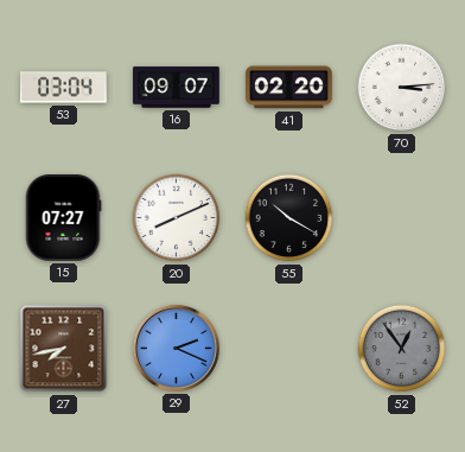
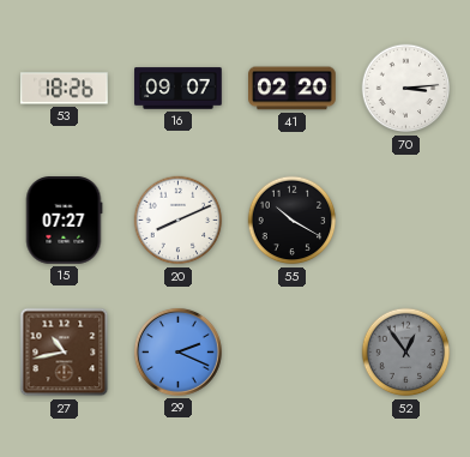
53: 03:04 -> 18:26
27: 7:43 -> 10:43
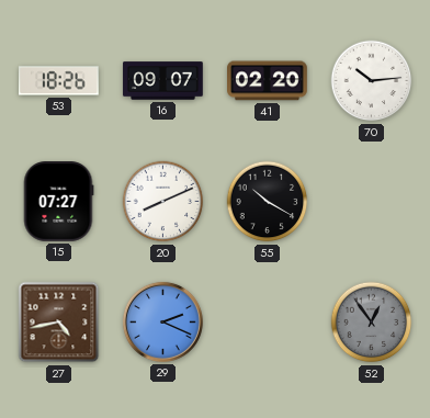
70: 3:14 -> 10:14
27: 10:43 -> 4:43
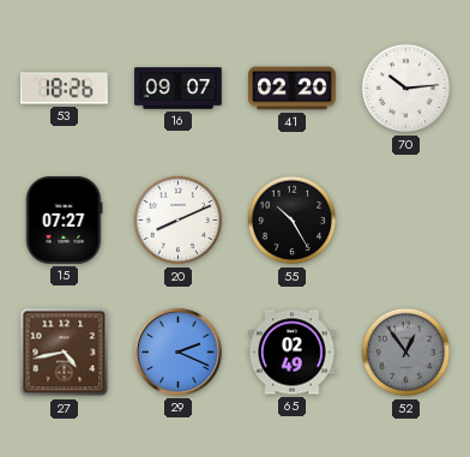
55: 10:20 -> 10:25
65: none -> 02:49
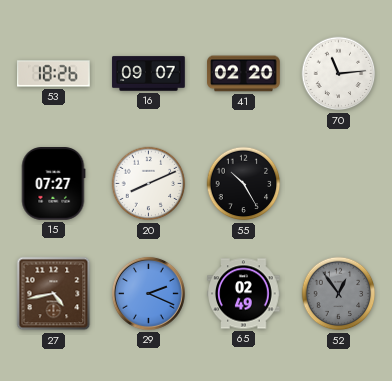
70: 10:14 -> 11:14
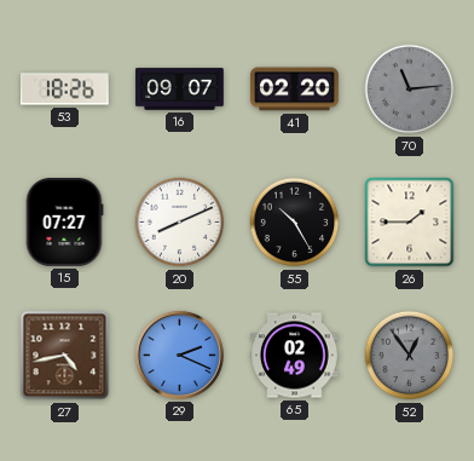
70 dial: white -> grey
26: none -> 1:45
